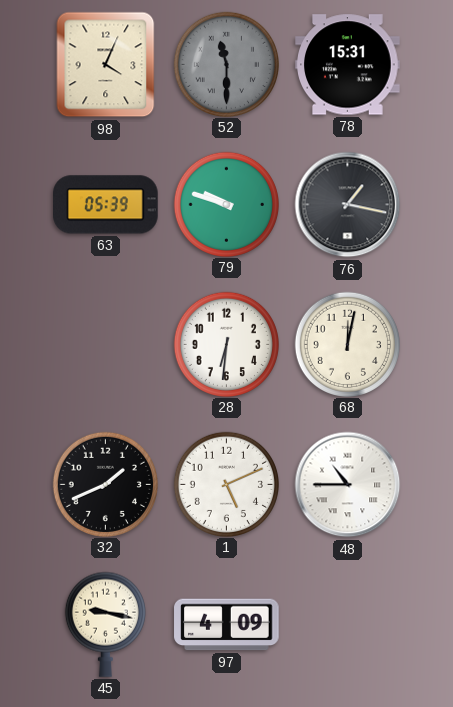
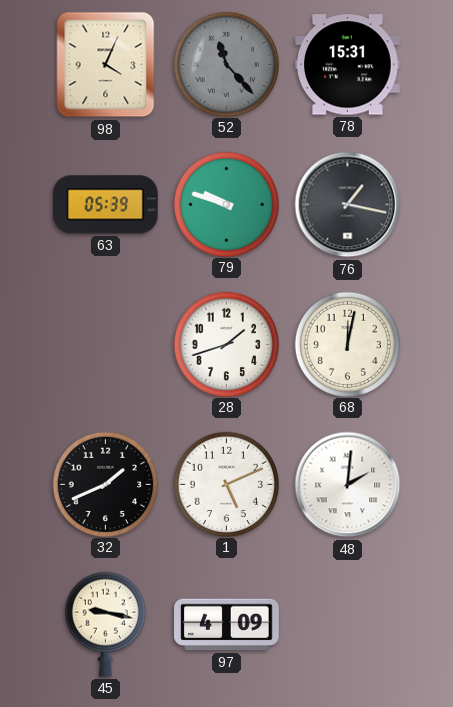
52: 11:30 -> 11:23
28: 6:31 -> 1:42
48: 10:45 -> 2:01
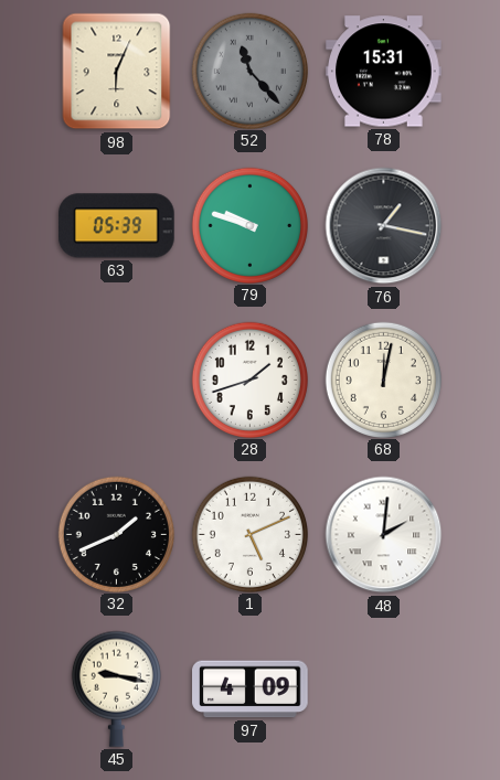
98: 4:04 -> 6:04
